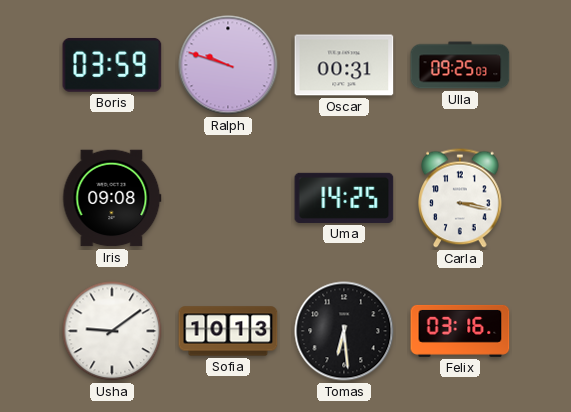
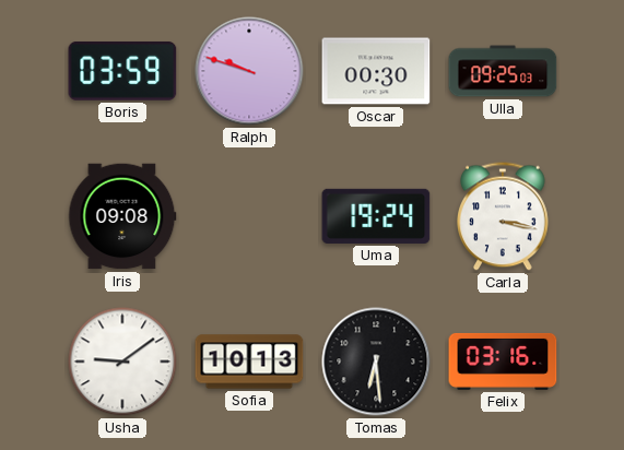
Oscar: 00:31 -> 00:30
Uma: 14:25 -> 19:24
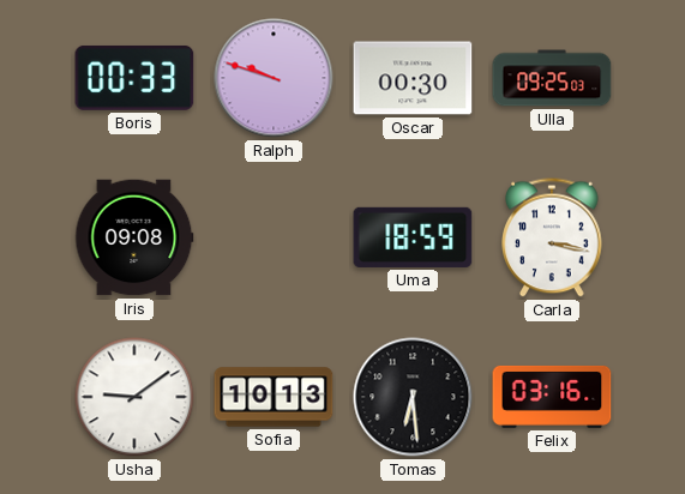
Boris: 03:59 -> 00:33
Uma: 19:24 -> 18:59
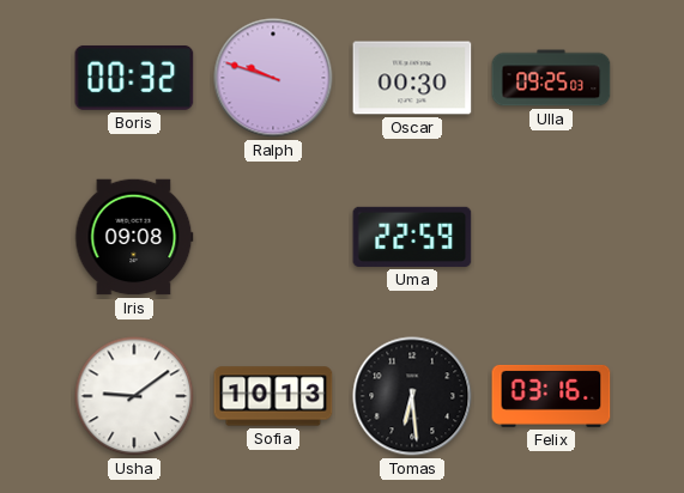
Boris: 00:33 -> 00:32
Uma: 18:59 -> 22:59
Carla: 3:17 -> none
